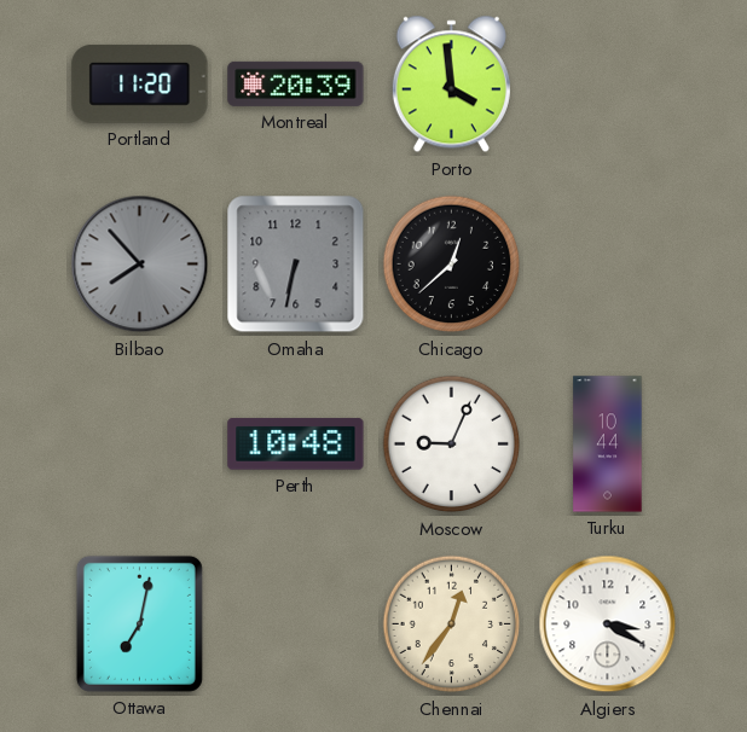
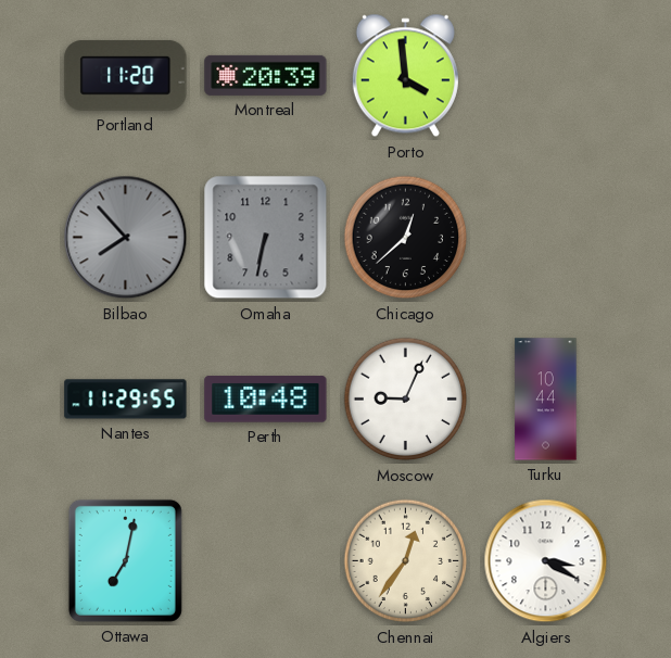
Nantes: none -> 11:29
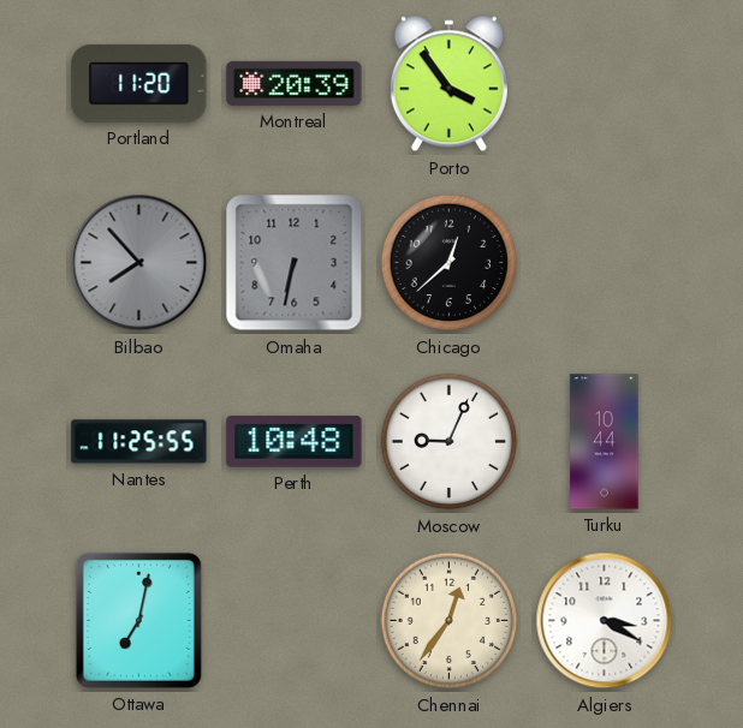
Porto: 3:59 -> 3:54
Nantes: 11:29 -> 11:25
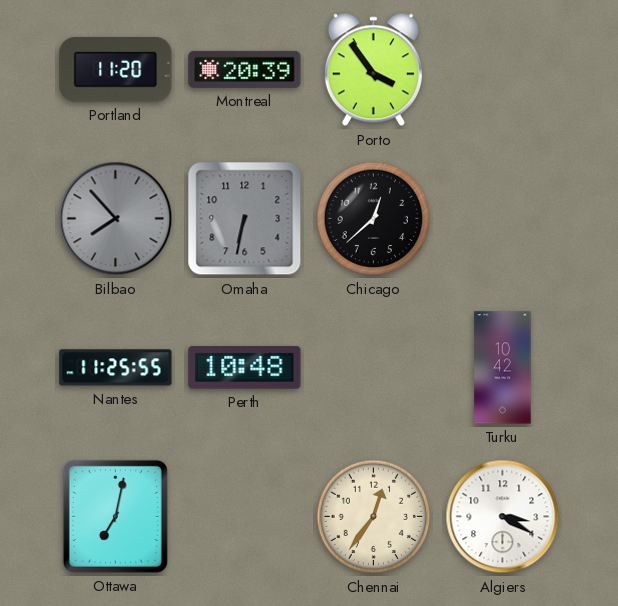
Moscow: 9:04 -> none
Turku: 10:44 -> 10:42
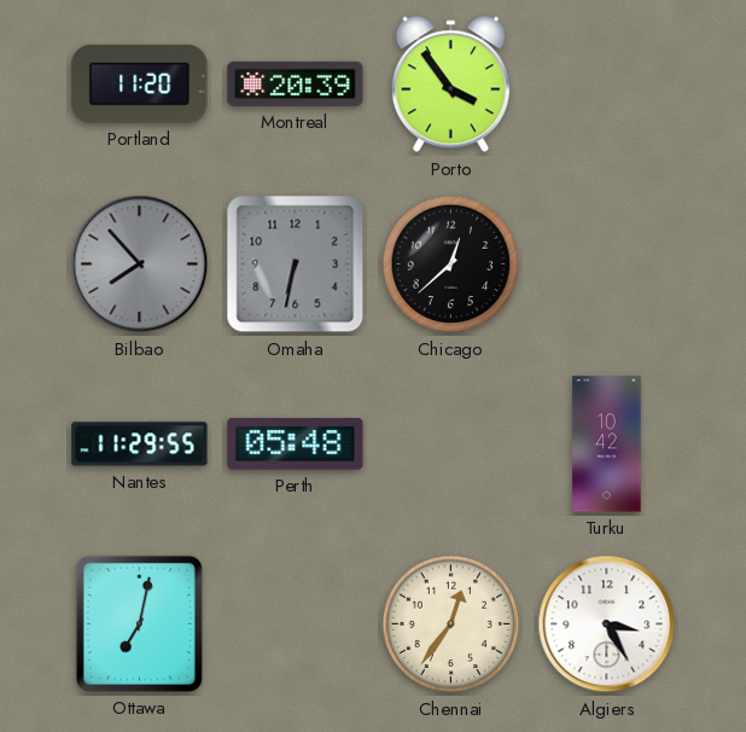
Nantes: 11:25 -> 11:29
Perth: 10:48 -> 05:48
Algiers: 3:20 -> 3:25
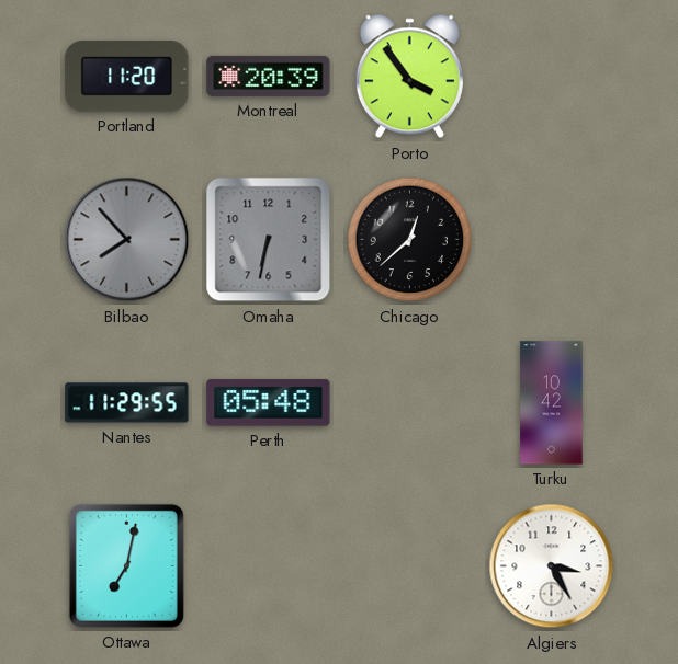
Chennai: 12:36 -> none
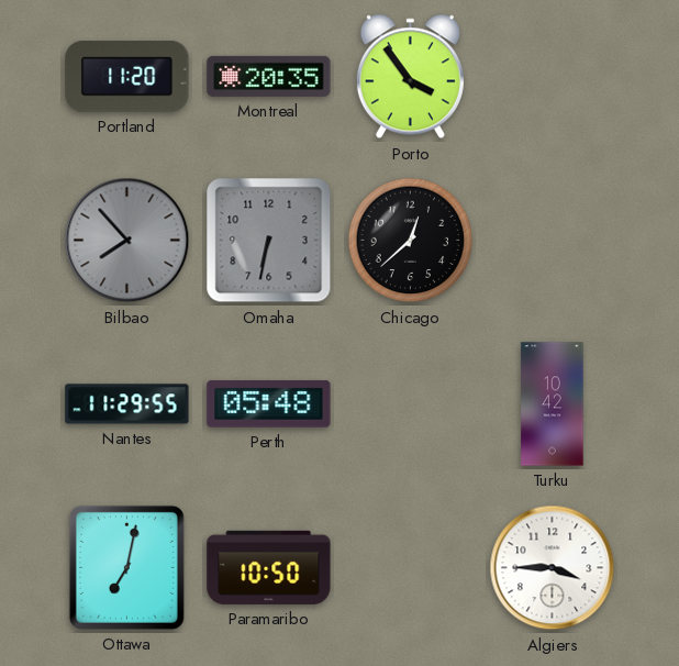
Montreal: 20:39 -> 20:35
Paramaribo: none -> 10:50
Algiers: 3:25 -> 3:45
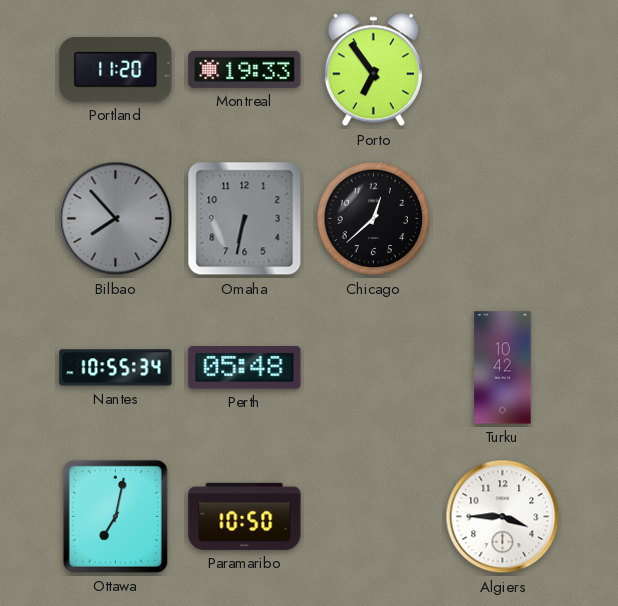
Montreal: 20:35 -> 19:33
Porto: 3:54 -> 6:54
Nantes: 11:29 -> 10:55
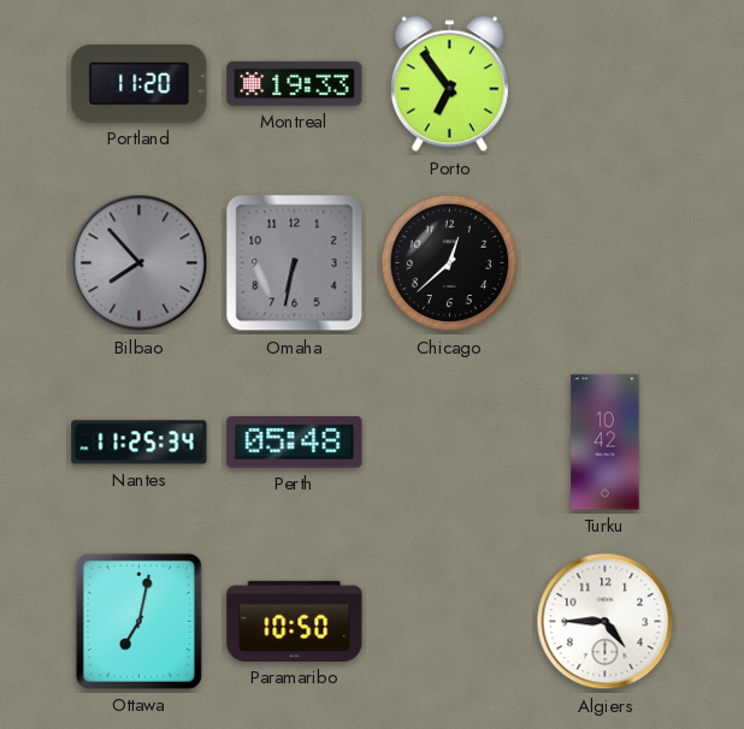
Nantes: 10:55 -> 11:25
Algiers: 3:45 -> 4:45
